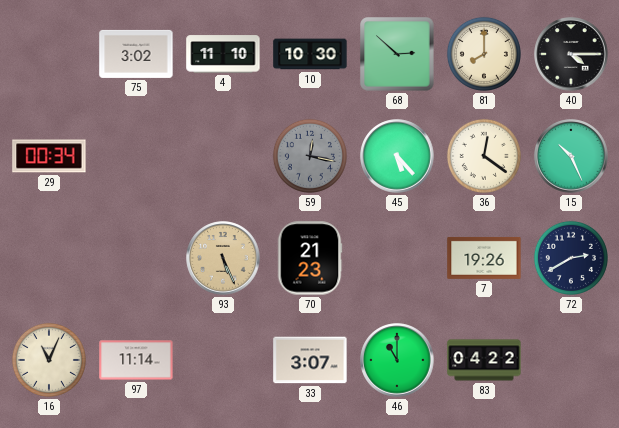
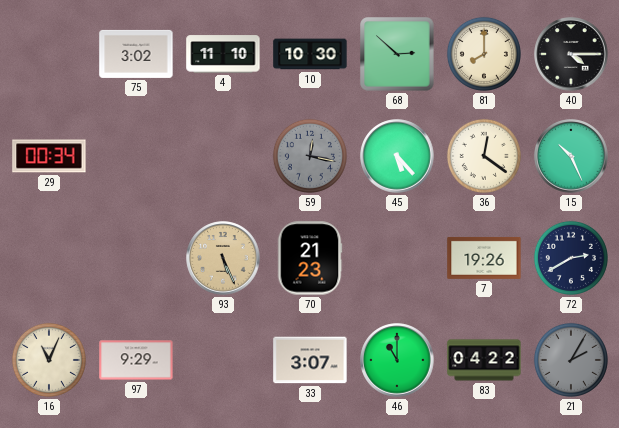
97: 11:14 -> 9:29
21: none -> 2:05
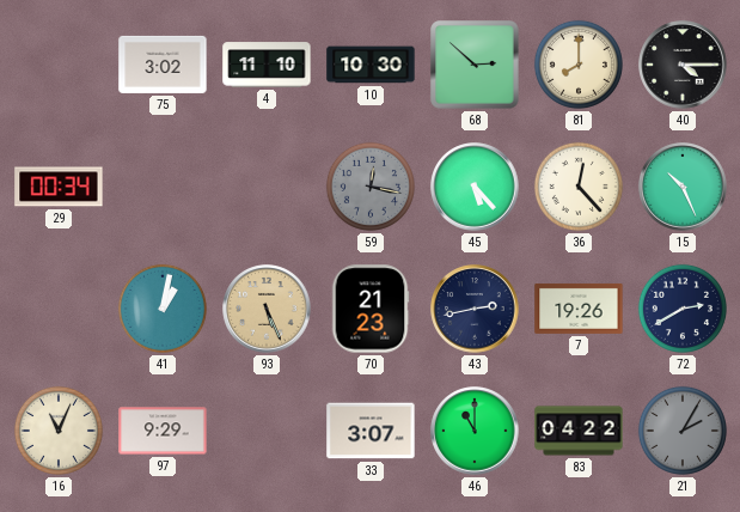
36: 12:21 -> 12:23
41: none -> 1:02
43: none -> 2:43
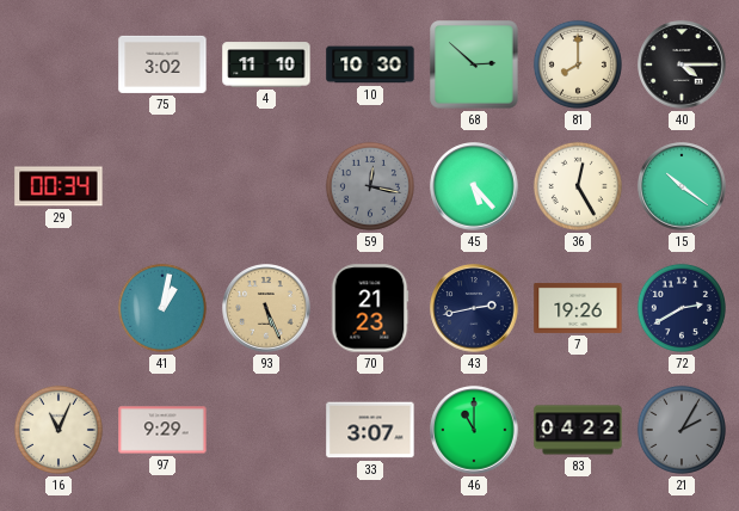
36: 12:23 -> 12:25
15: 10:26 -> 10:21
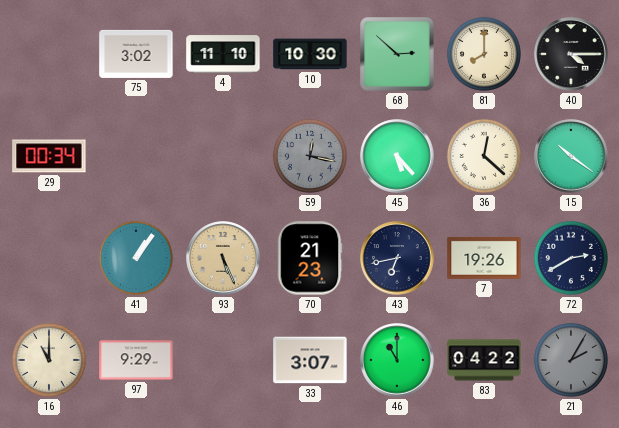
36: 12:25 -> 12:22
41: 1:02 -> 1:06
43: 2:43 -> 6:43
16: 11:04 -> 11:00
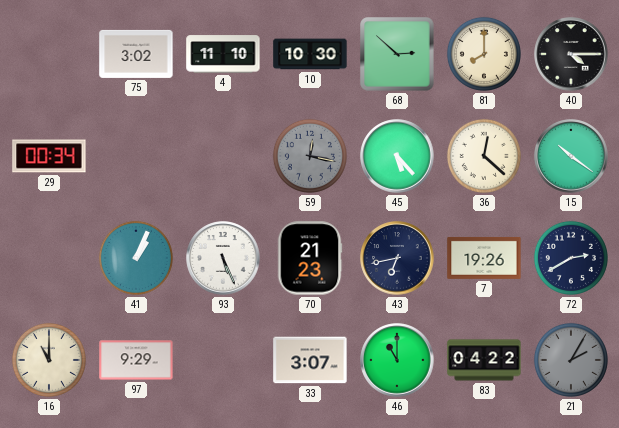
41: 1:06 -> 1:04
93 dial: champagne -> white
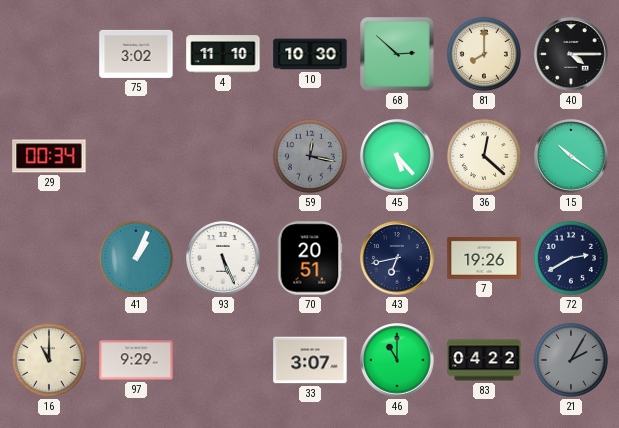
70: 21:23 -> 20:51
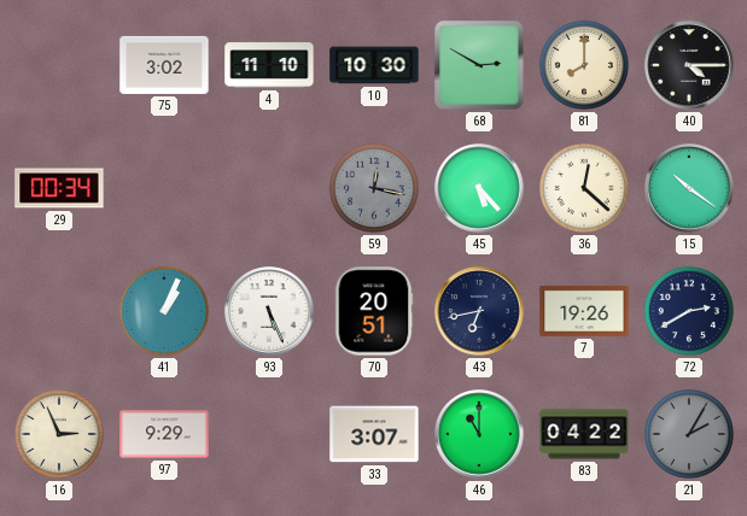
68: 2:52 -> 2:50
16: 11:00 -> 2:56
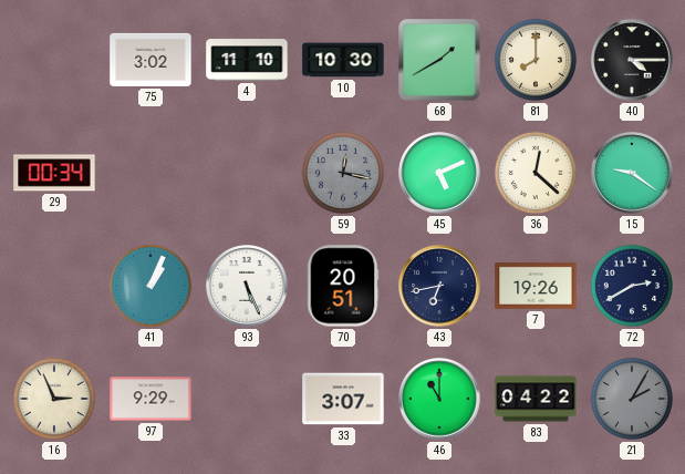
68: 2:50 -> 1:40
45: 5:23 -> 5:11
15: 10:21 -> 9:21
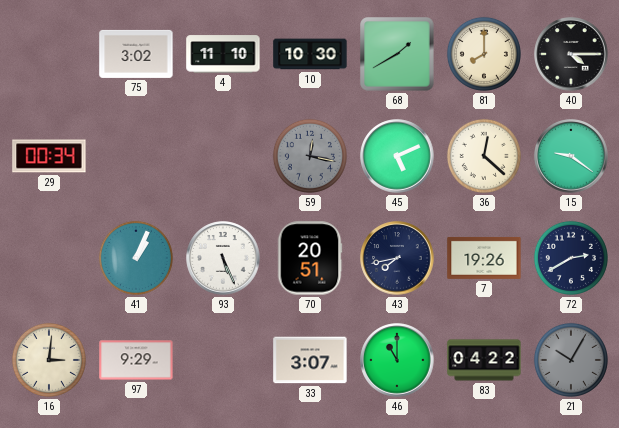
43: 6:43 -> 7:43
16: 2:56 -> 3:01
21: 2:05 -> 10:05
